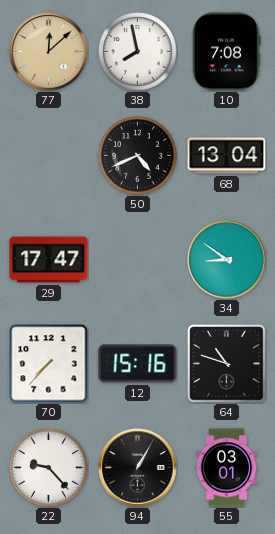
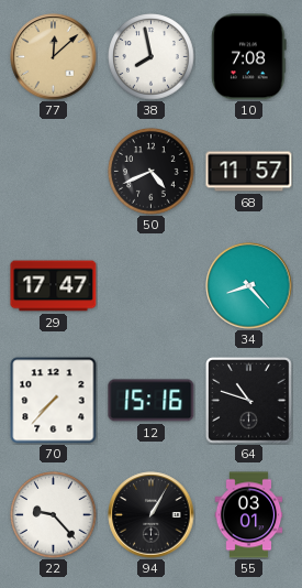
68: 13:04 -> 11:57
34: 8:51 -> 8:23
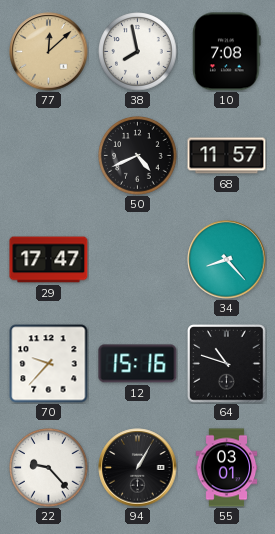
70: 7:37 -> 9:37
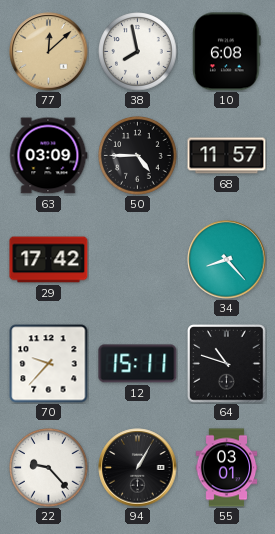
10: 7:08 -> 6:08
63: none -> 03:09
50: 4:41 -> 4:45
29: 17:47 -> 17:42
12: 15:16 -> 15:11
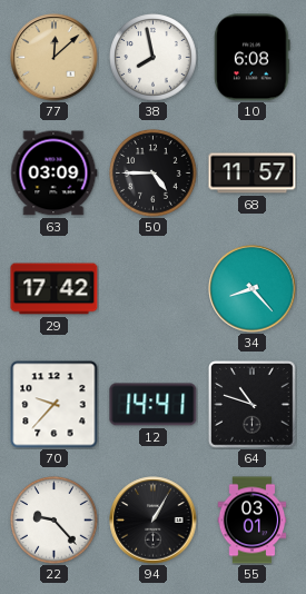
12: 15:11 -> 14:41
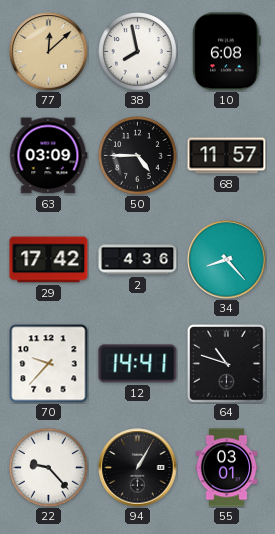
2: none -> 4:36
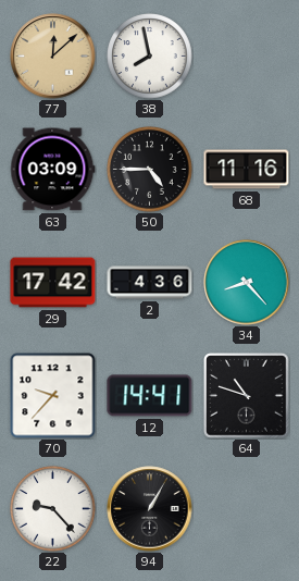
10: 6:08 -> none
68: 11:57 -> 11:16
55: 03:01 -> none
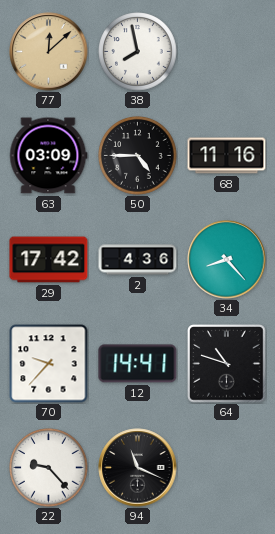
94: 1:05 -> 11:19
